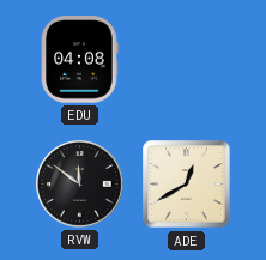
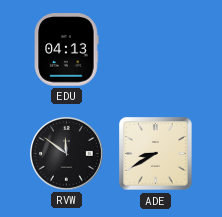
EDU: 04:08 -> 04:13
ADE: 12:40 -> 8:40
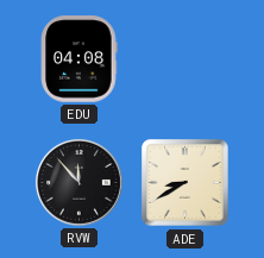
EDU: 04:13 -> 04:08
RVW: 11:51 -> 11:53
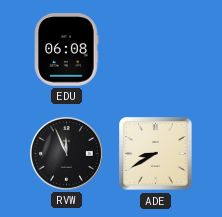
EDU: 04:08 -> 06:08
RVW: 11:53 -> 11:56
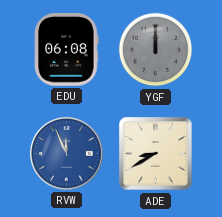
YGF: none -> 12:00
RVW dial: black -> blue
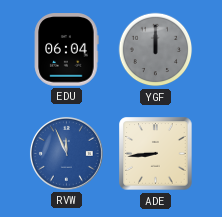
EDU: 06:08 -> 06:04
ADE: 8:40 -> 8:44
